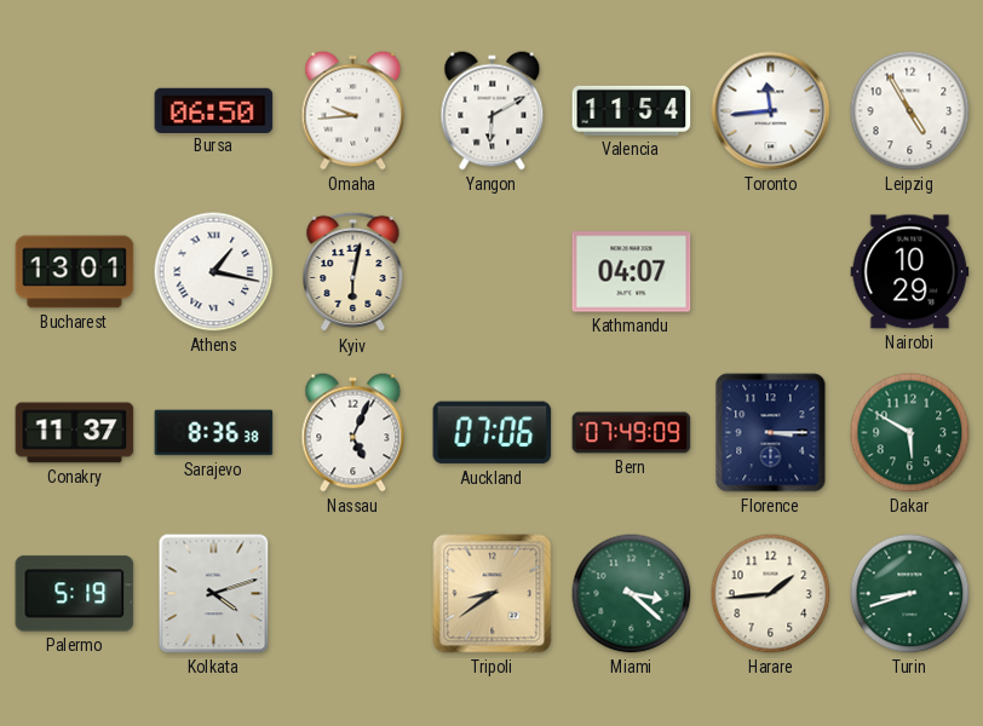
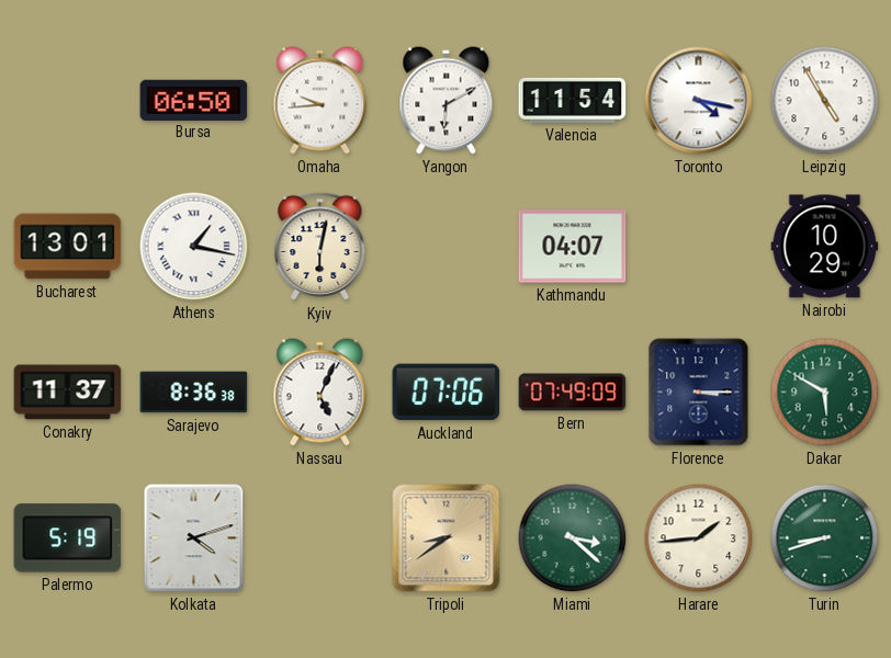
Toronto: 11:44 -> 4:17
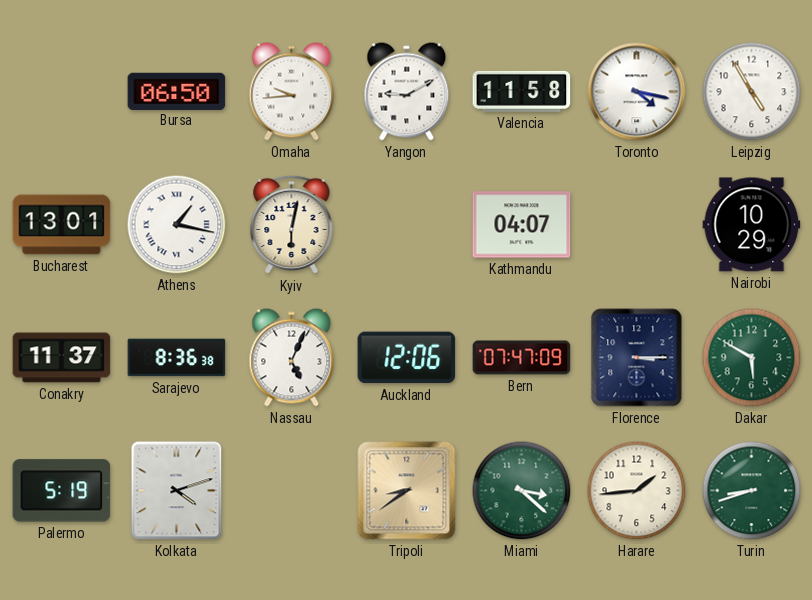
Yangon: 6:10 -> 9:10
Valencia: 11:54 -> 11:58
Auckland: 07:06 -> 12:06
Bern: 07:49 -> 07:47
